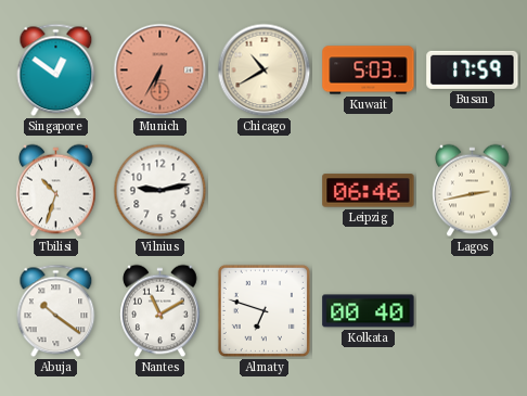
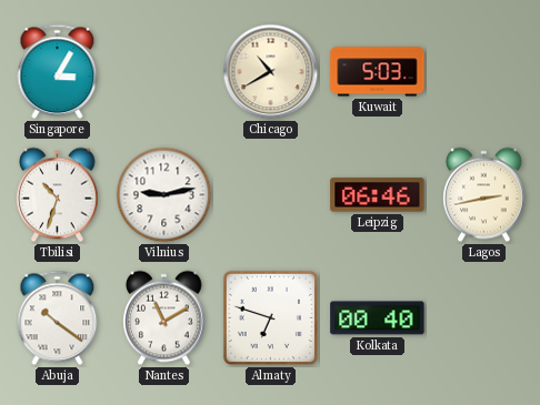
Singapore: 12:51 -> 3:05
Munich: 6:35 -> none
Busan: 17:59 -> none
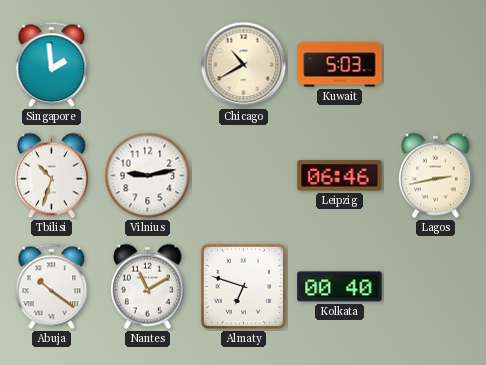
Singapore: 3:05 -> 1:59
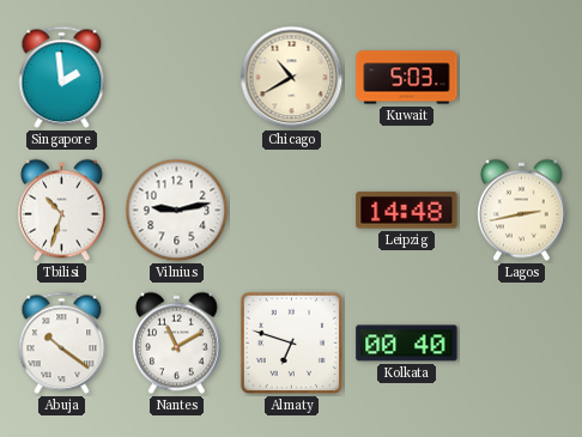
Leipzig: 06:46 -> 14:48
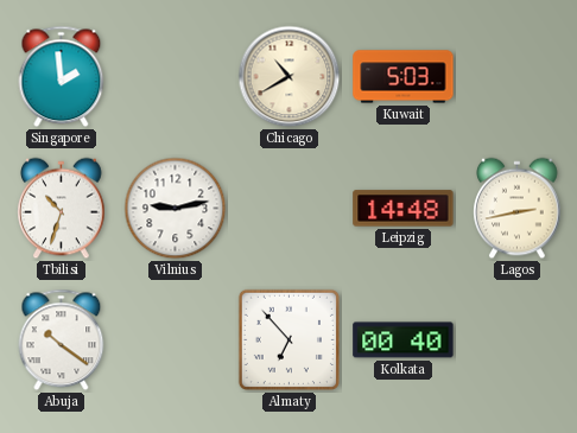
Nantes: 11:10 -> none
Almaty: 6:48 -> 6:53
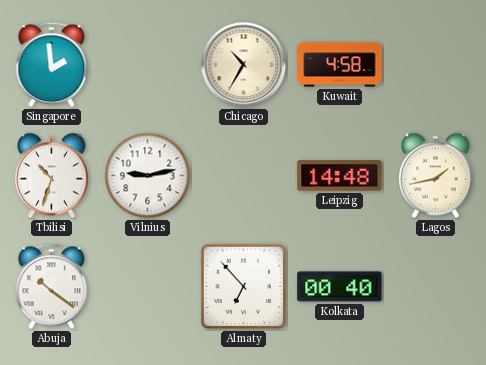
Chicago: 10:40 -> 10:35
Kuwait: 5:03 -> 4:58
Lagos: 2:43 -> 1:43
